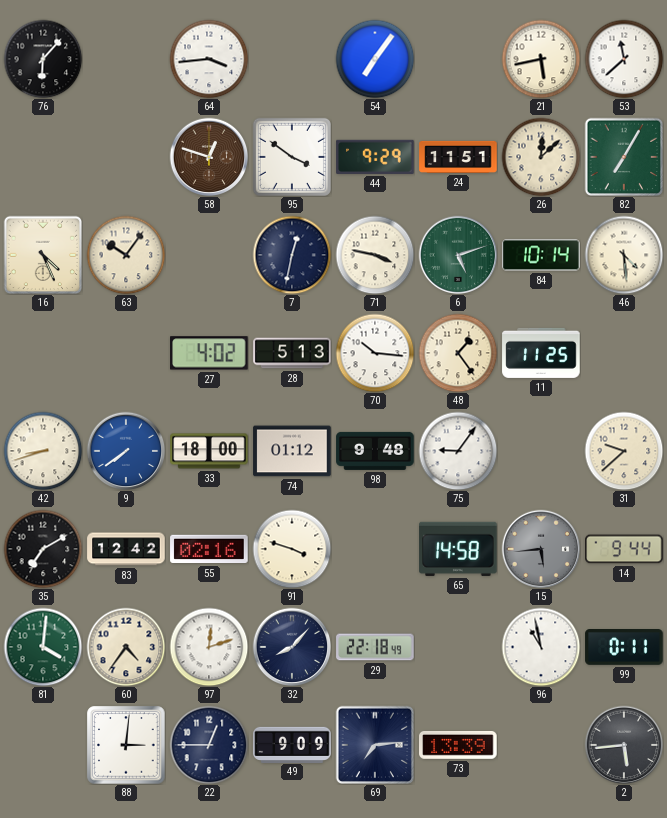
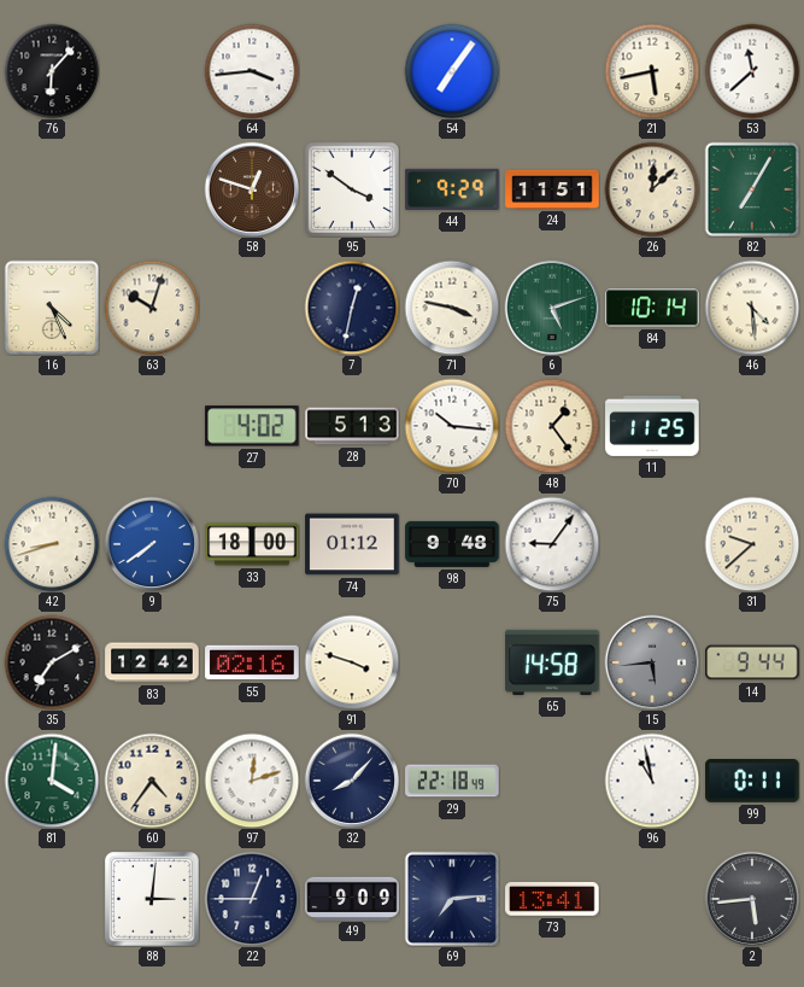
63: 10:06 -> 10:03
73: 13:39 -> 13:41
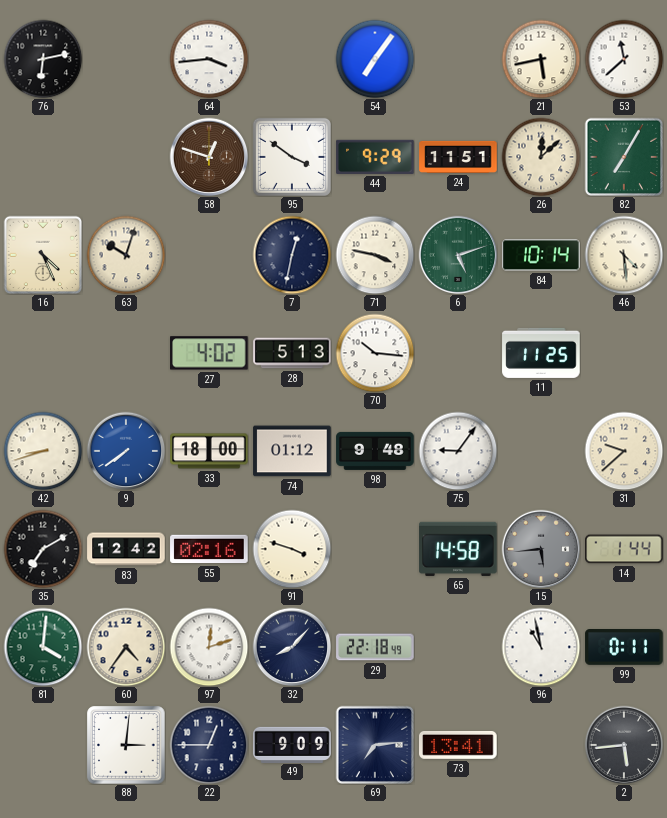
76: 6:07 -> 6:13
48: 1:24 -> none
14: 9:44 -> 1:44
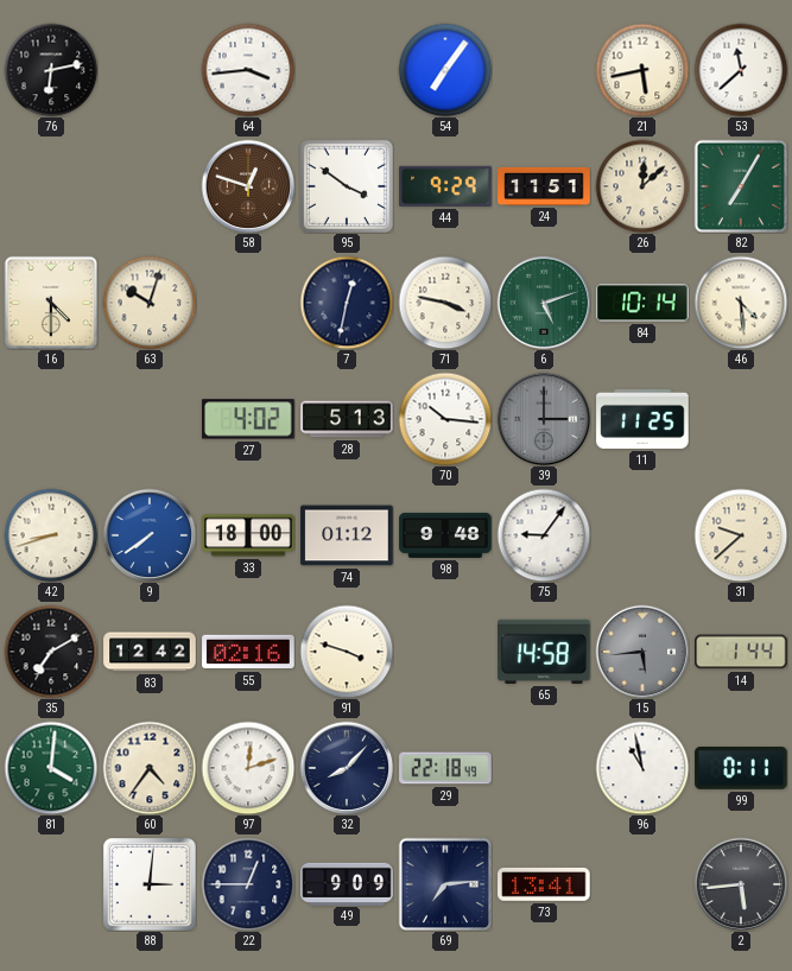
16: 4:26 -> 4:30
39: none -> 3:00
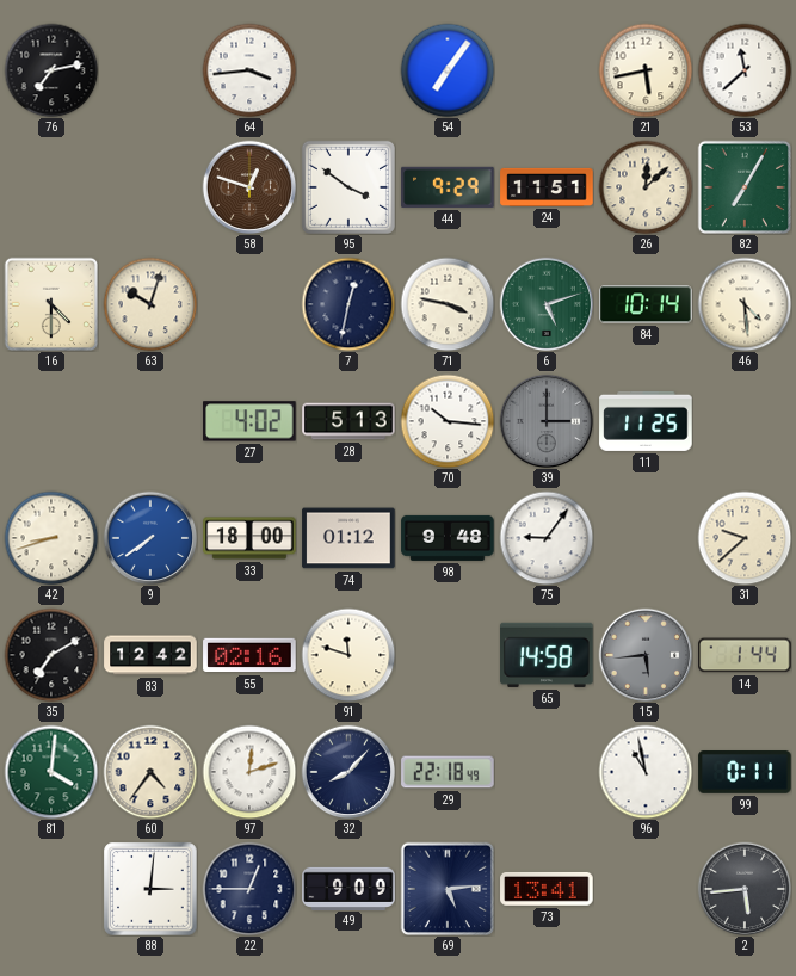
76: 6:13 -> 7:13
91: 3:48 -> 11:48
69: 7:14 -> 5:14
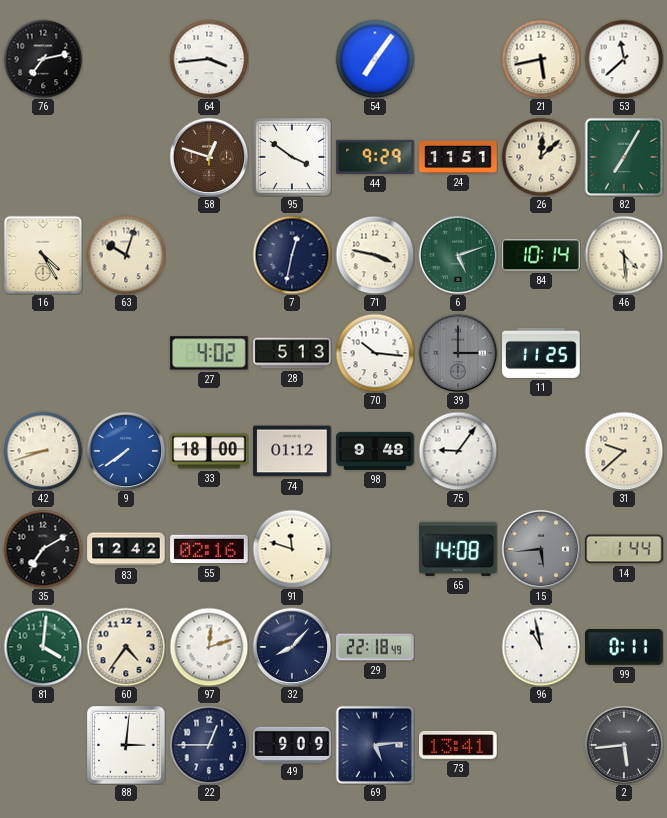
16: 4:30 -> 4:25
65: 14:58 -> 14:08
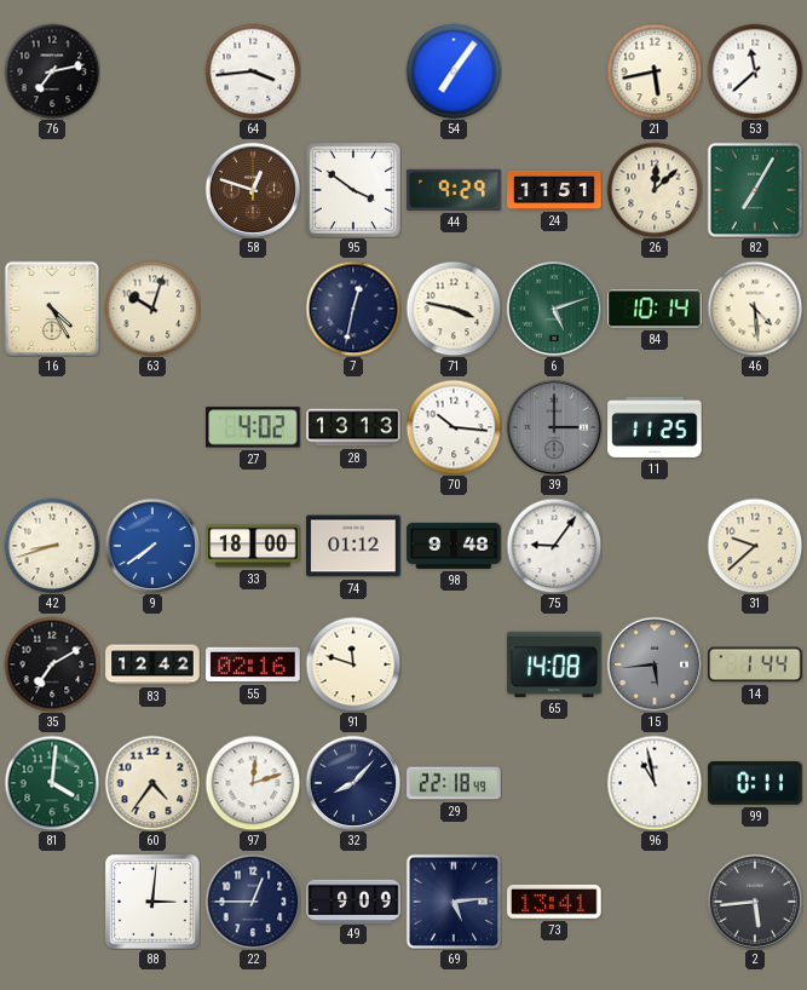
28: 5:13 -> 13:13
